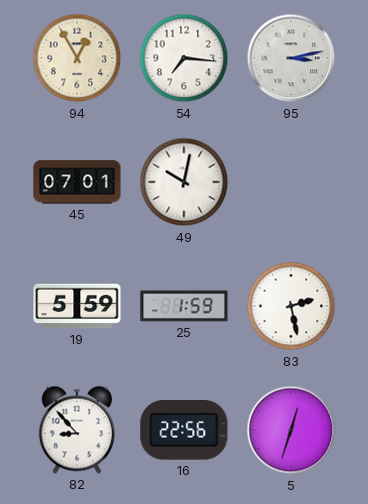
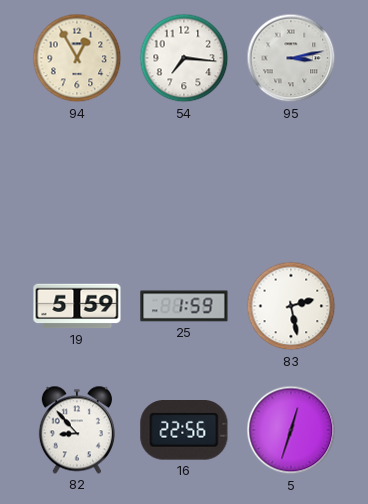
45: 07:01 -> none
49: 10:02 -> none
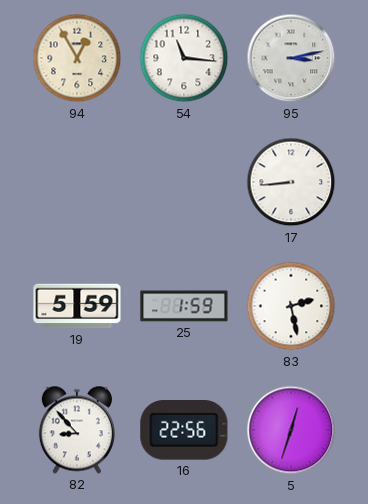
54: 7:16 -> 11:16
17: none -> 8:44
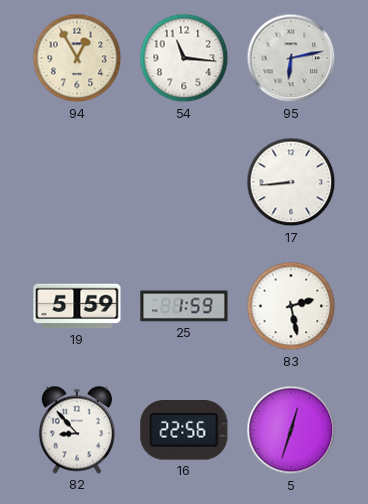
95: 3:13 -> 6:13
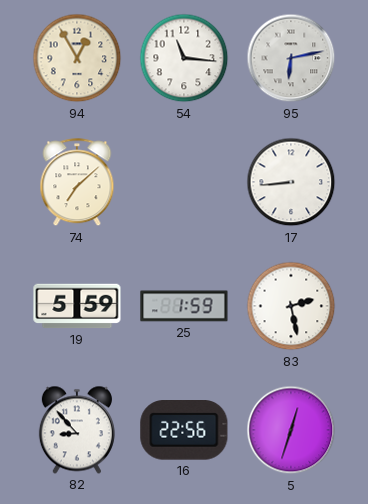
74: none -> 7:08
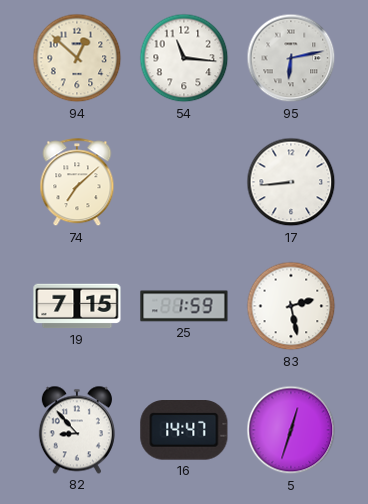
94: 12:55 -> 12:52
19: 5:59 -> 7:15
16: 22:56 -> 14:47
